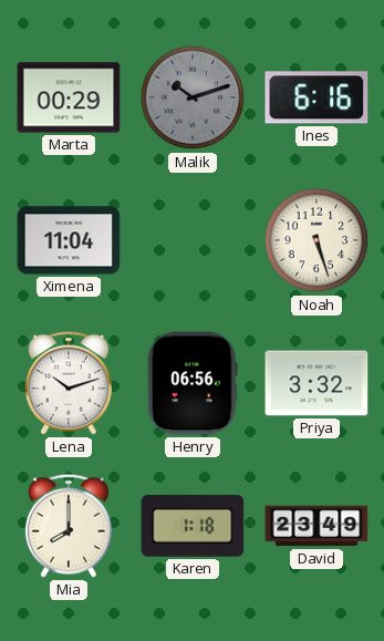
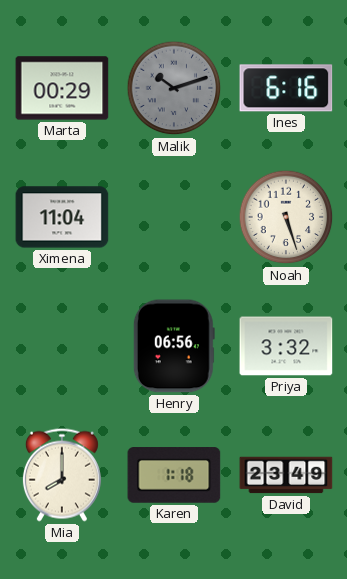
Lena: 10:12 -> none
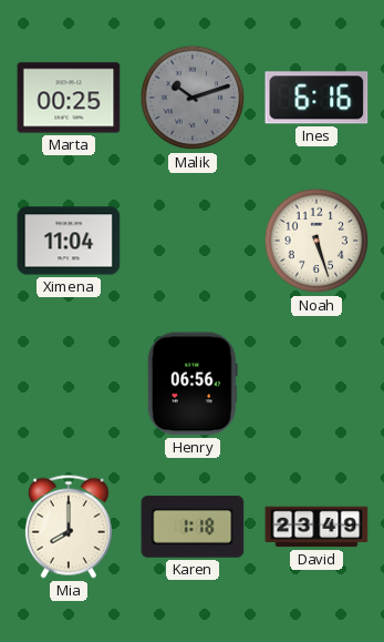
Marta: 00:29 -> 00:25
Priya: 3:32 -> none
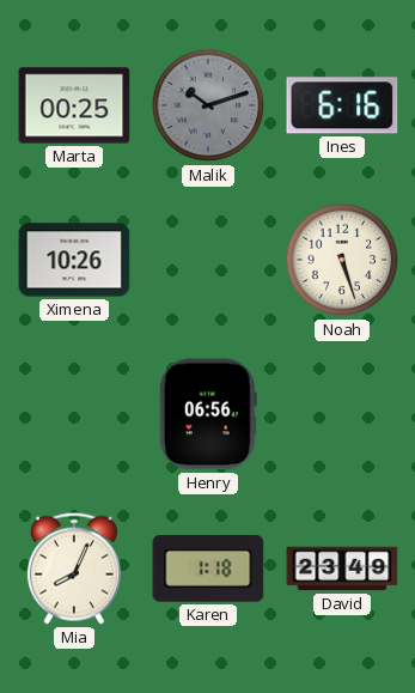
Ximena: 11:04 -> 10:26
Mia: 8:00 -> 8:04
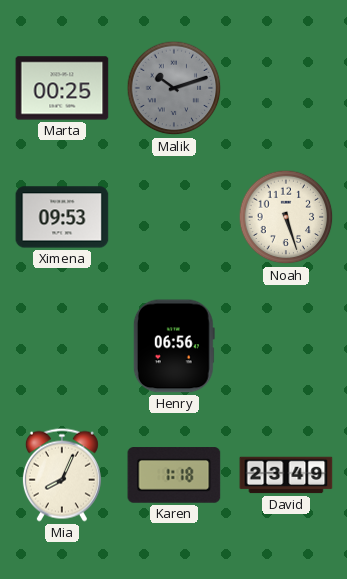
Ines: 6:16 -> none
Ximena: 10:26 -> 09:53
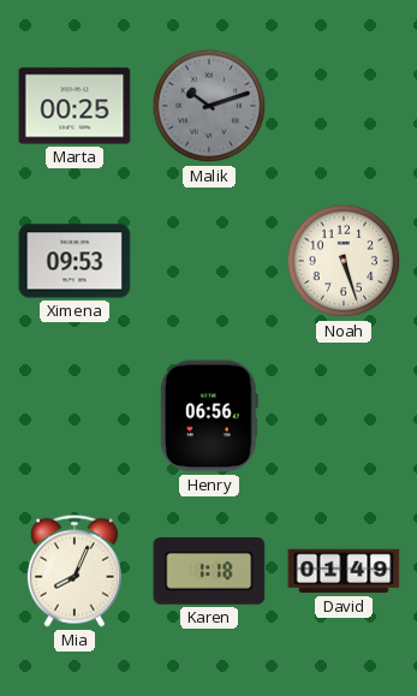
David: 23:49 -> 01:49
